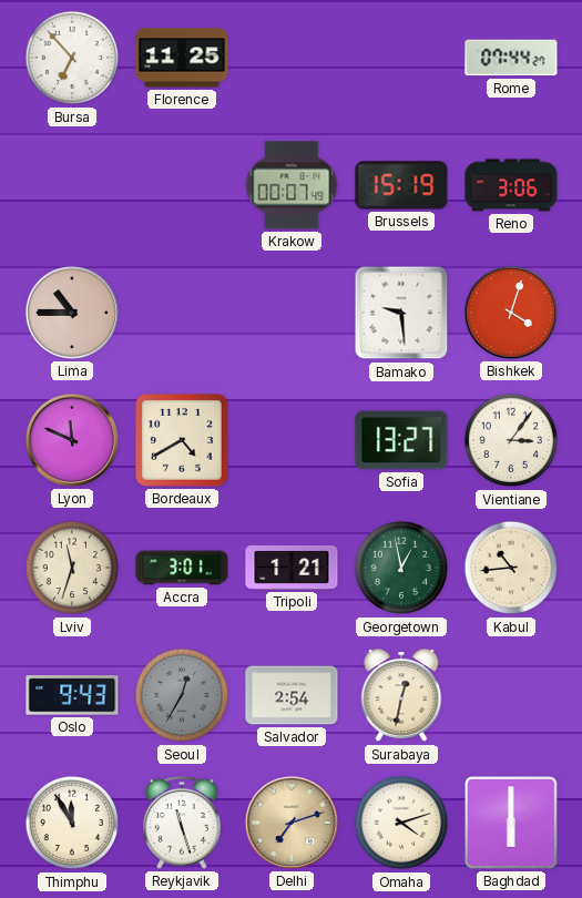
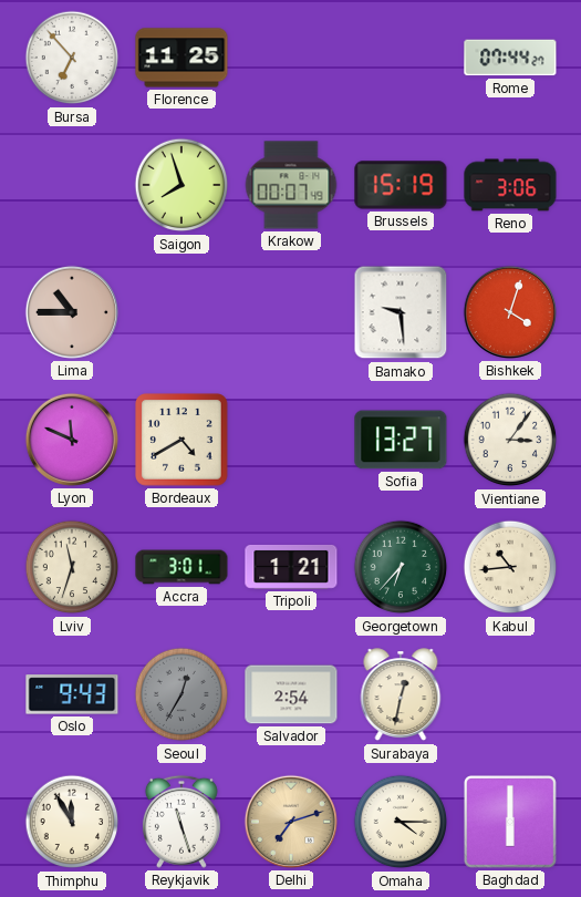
Saigon: none -> 7:57
Georgetown: 12:58 -> 6:37
Omaha: 4:12 -> 4:15
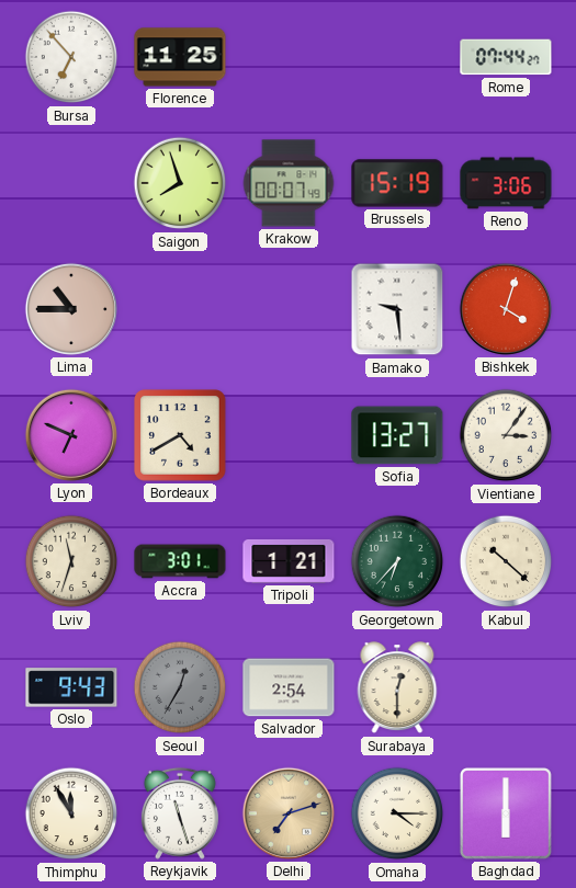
Lyon: 11:49 -> 6:49
Kabul: 10:44 -> 10:22
Surabaya: 12:32 -> 12:30
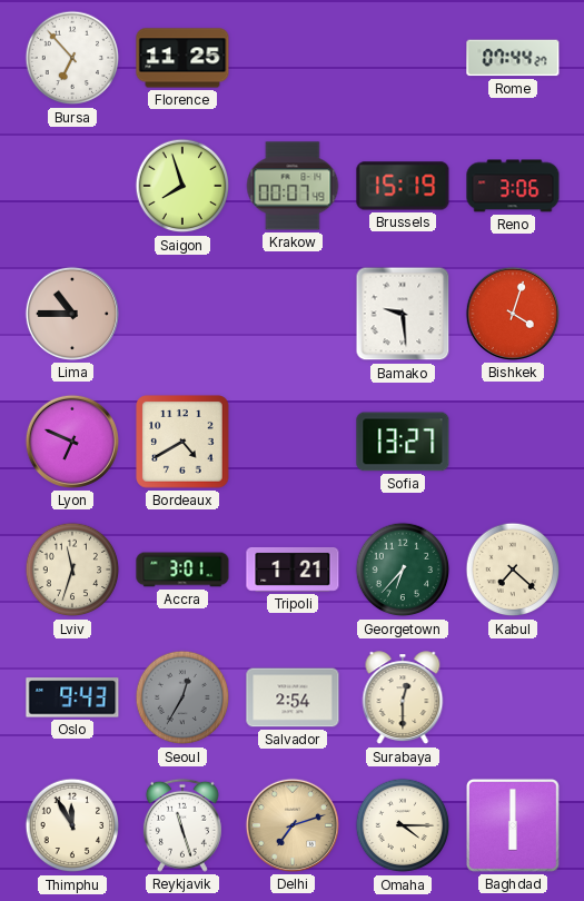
Vientiane: 3:06 -> none
Kabul: 10:22 -> 7:22
